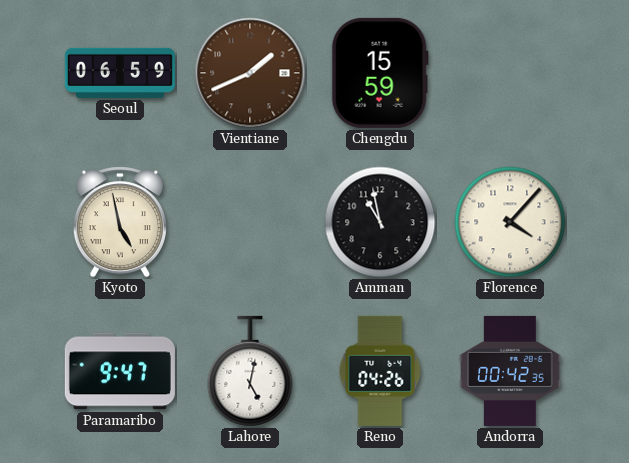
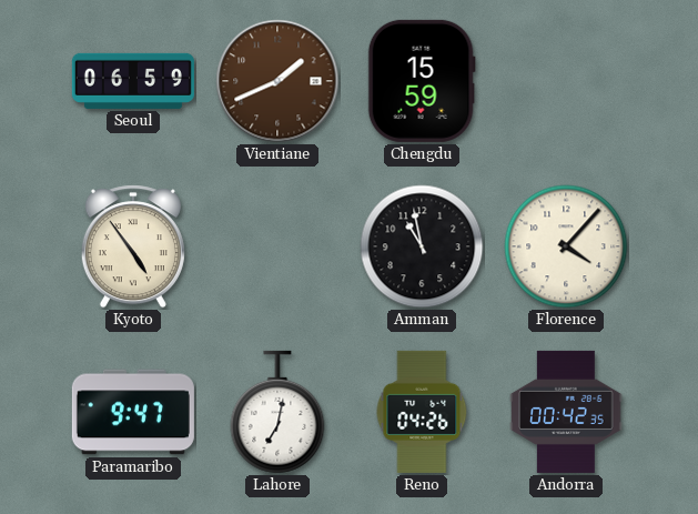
Kyoto: 4:58 -> 4:54
Lahore: 5:02 -> 7:02
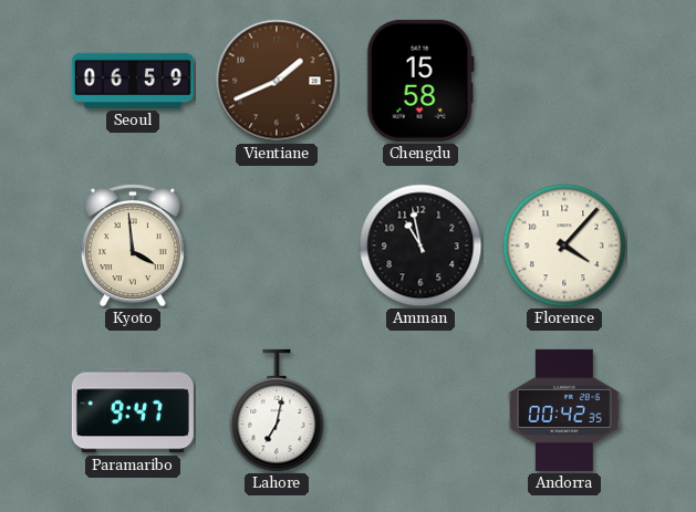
Chengdu: 15:59 -> 15:58
Kyoto: 4:54 -> 3:59
Reno: 04:26 -> none
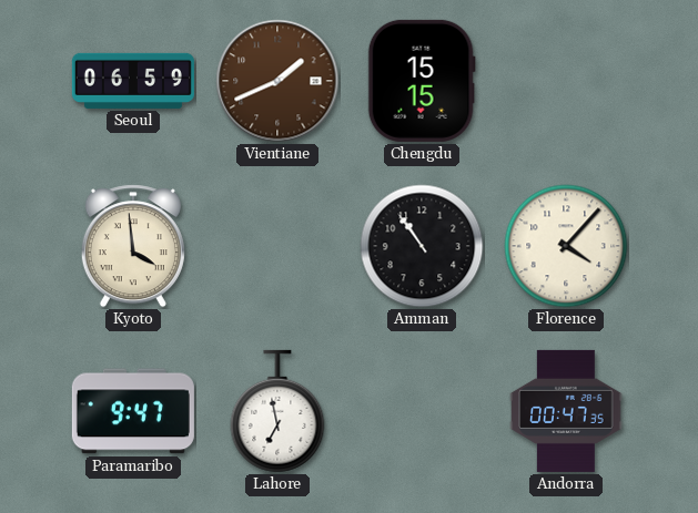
Chengdu: 15:58 -> 15:15
Amman: 10:58 -> 10:54
Lahore: 7:02 -> 6:58
Andorra: 00:42 -> 00:47
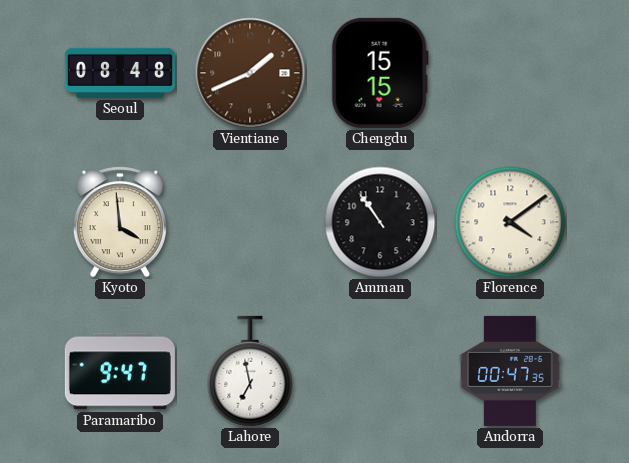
Seoul: 06:59 -> 08:48
Florence: 4:07 -> 4:09
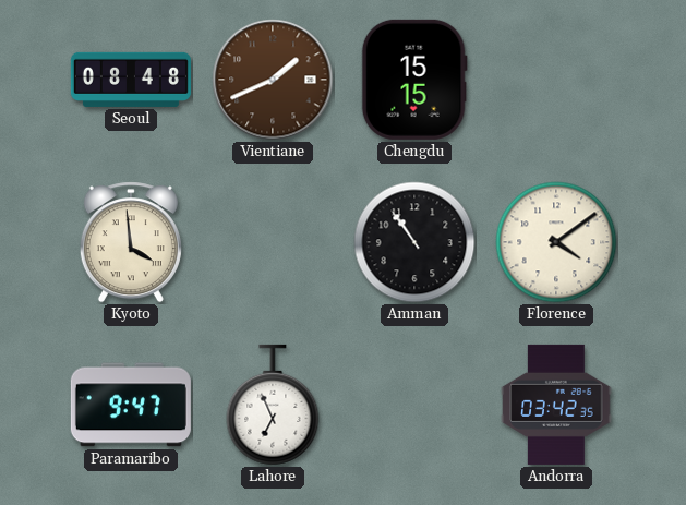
Lahore: 6:58 -> 6:56
Andorra: 00:47 -> 03:42
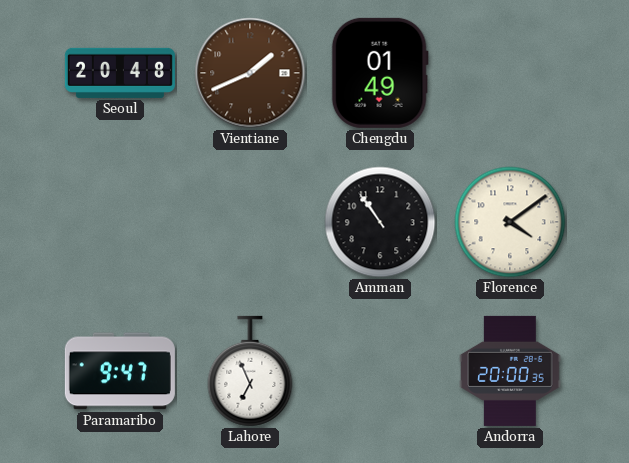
Seoul: 08:48 -> 20:48
Chengdu: 15:15 -> 01:49
Kyoto: 3:59 -> none
Andorra: 03:42 -> 20:00
